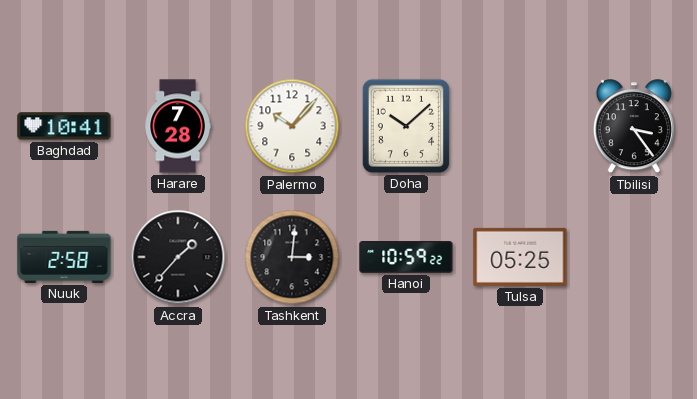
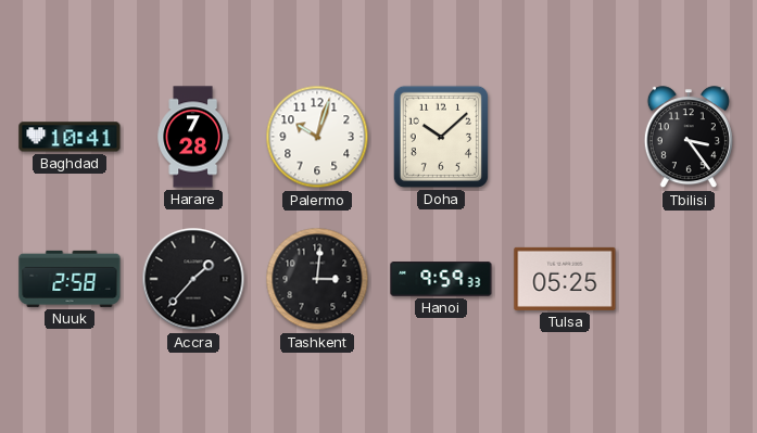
Palermo: 10:07 -> 10:03
Hanoi: 10:59 -> 9:59
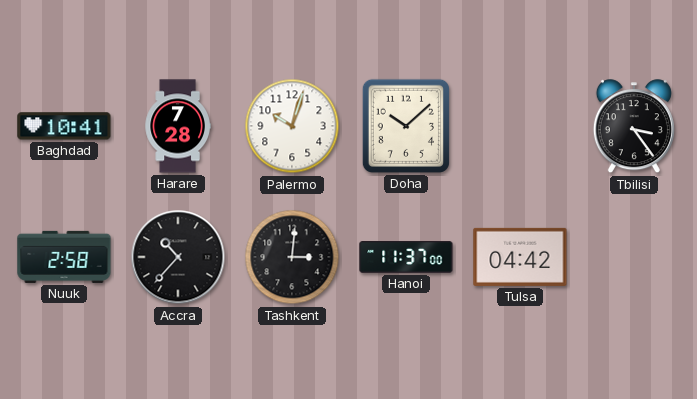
Accra: 1:37 -> 10:37
Hanoi: 9:59 -> 11:37
Tulsa: 05:25 -> 04:42
